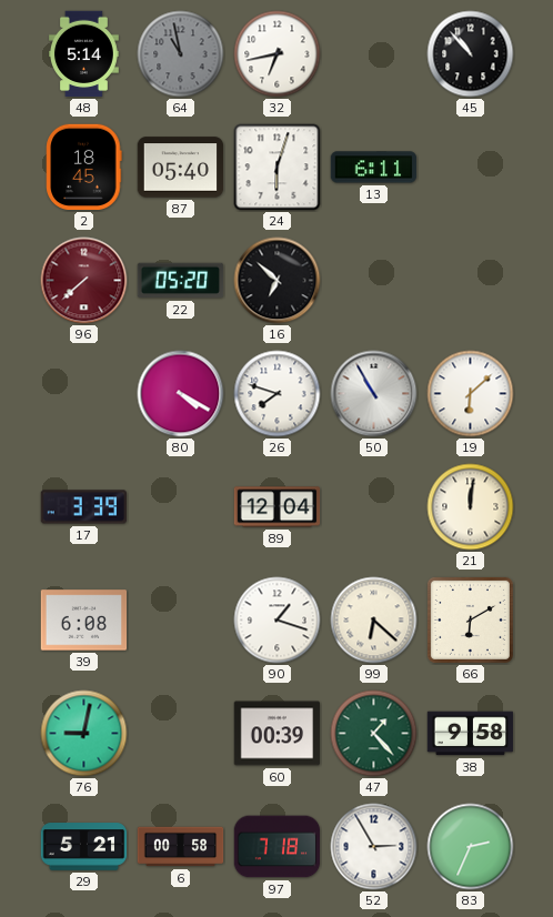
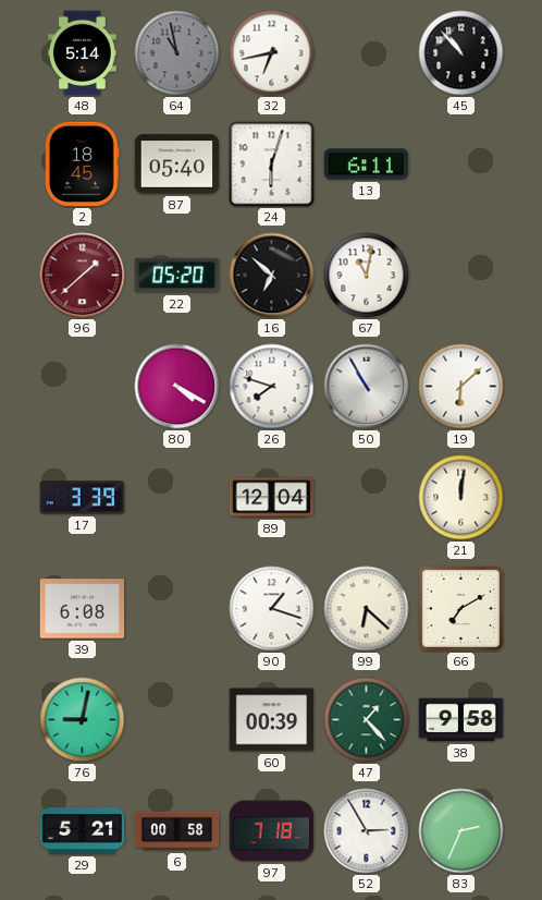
96: 7:38 -> 1:38
67: none -> 11:02
66: 6:10 -> 7:10
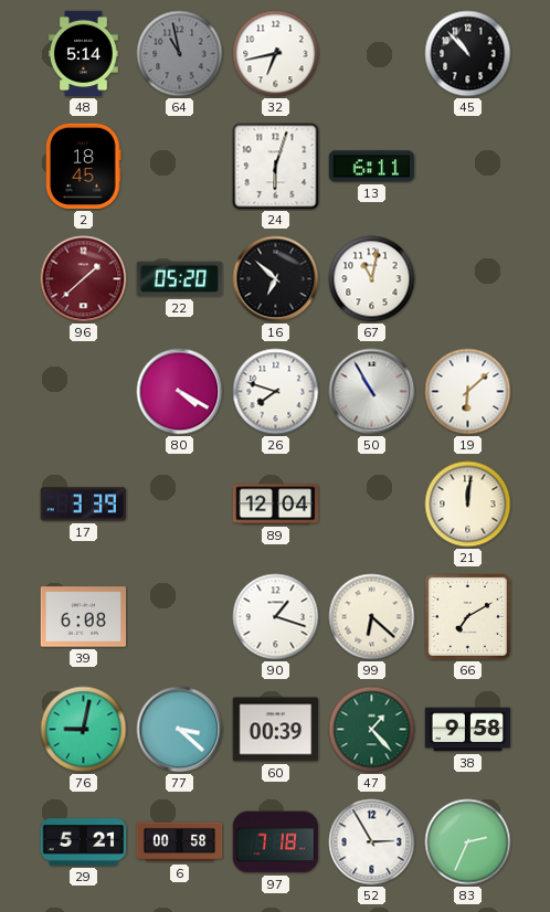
87: 05:40 -> none
77: none -> 3:22
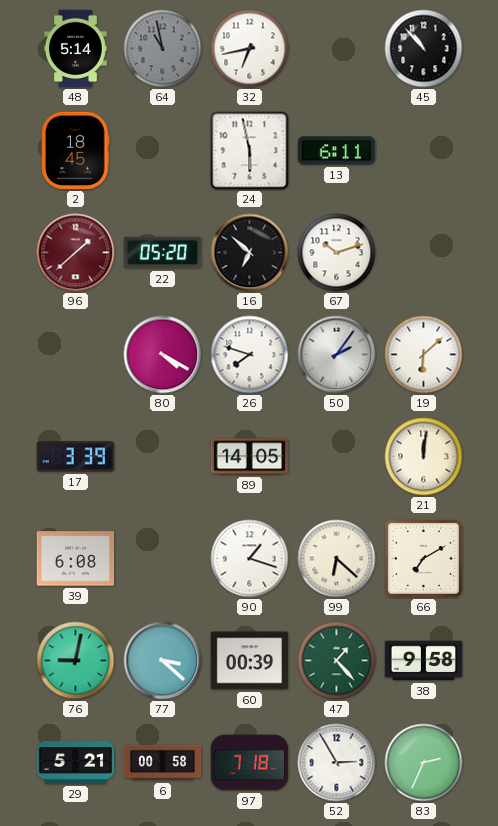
24: 6:03 -> 5:58
67: 11:02 -> 10:12
50: 10:55 -> 2:06
89: 12:04 -> 14:05
